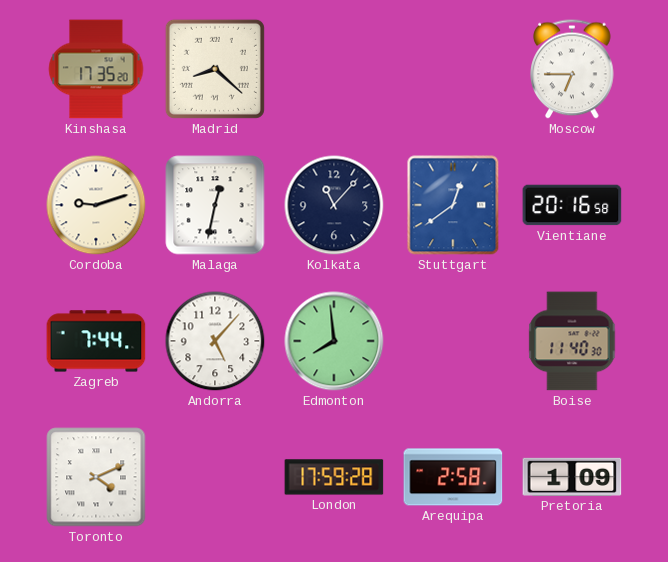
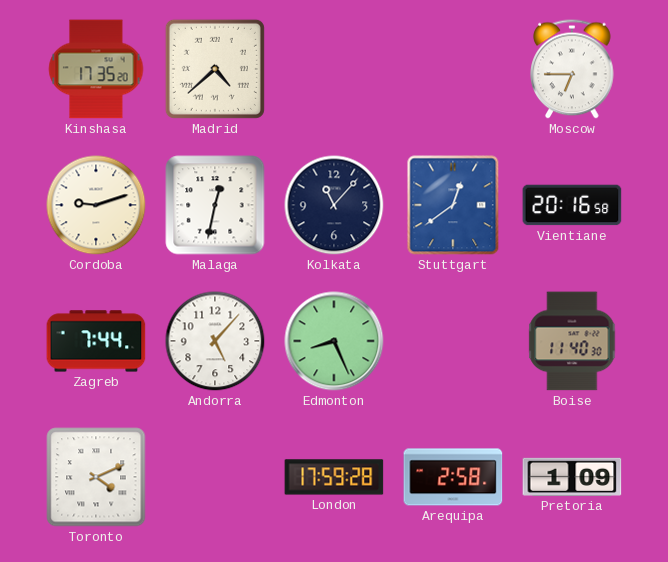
Madrid: 8:22 -> 4:38
Edmonton: 7:59 -> 8:26
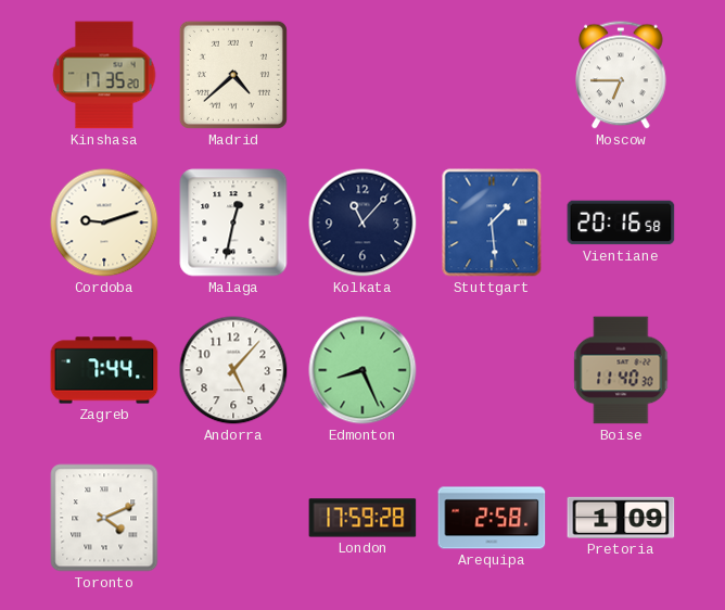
Stuttgart: 12:39 -> 1:29
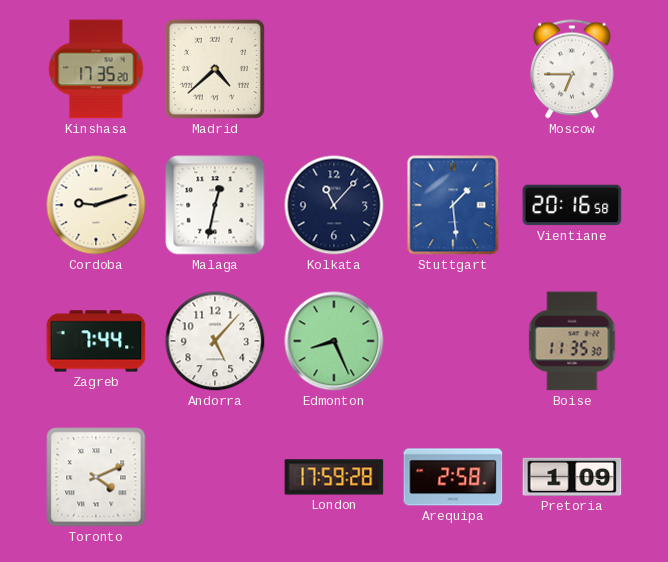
Boise: 11:40 -> 11:35
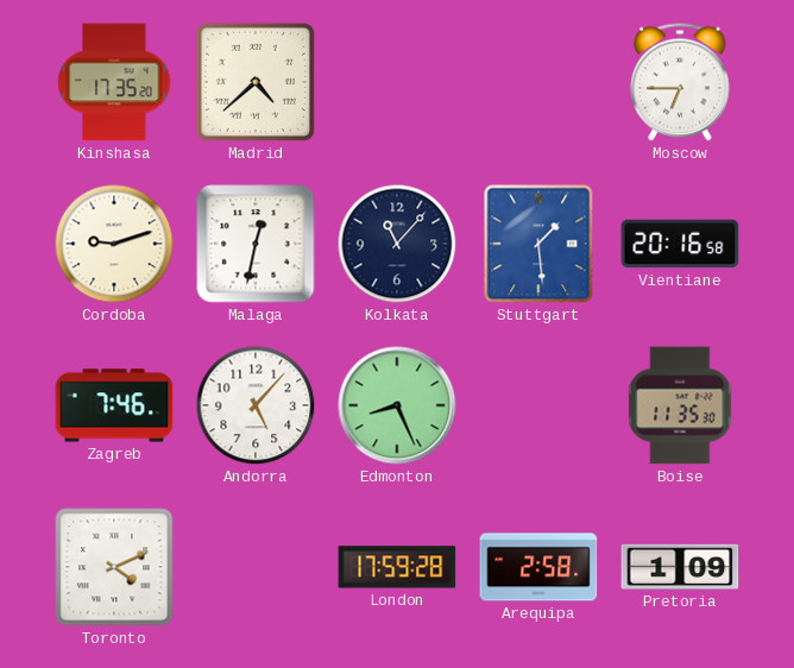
Zagreb: 7:44 -> 7:46
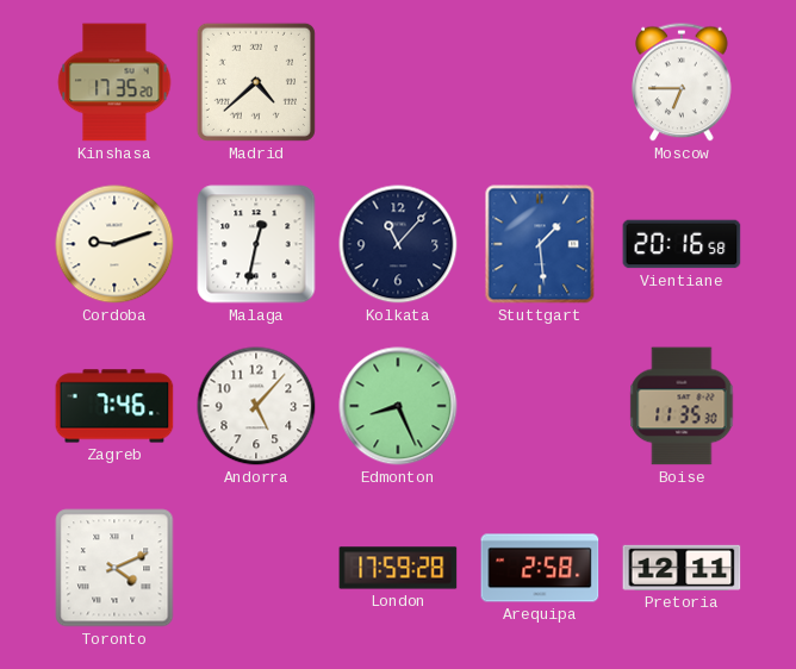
Pretoria: 1:09 -> 12:11
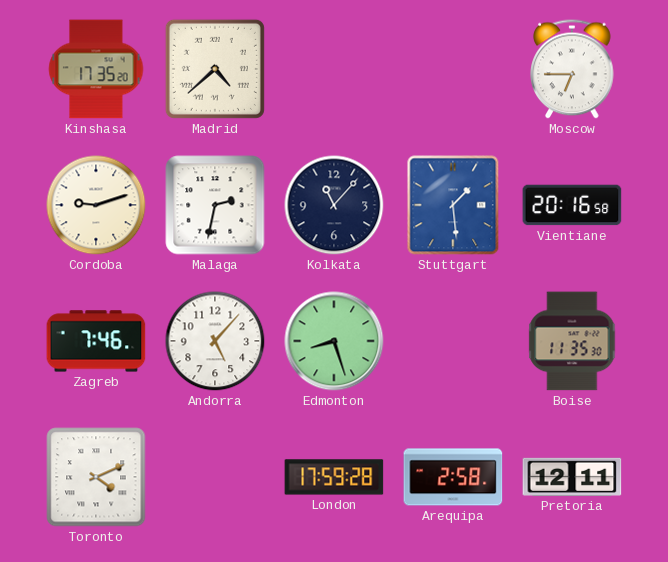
Malaga: 12:32 -> 2:32
Edmonton: 8:26 -> 8:27
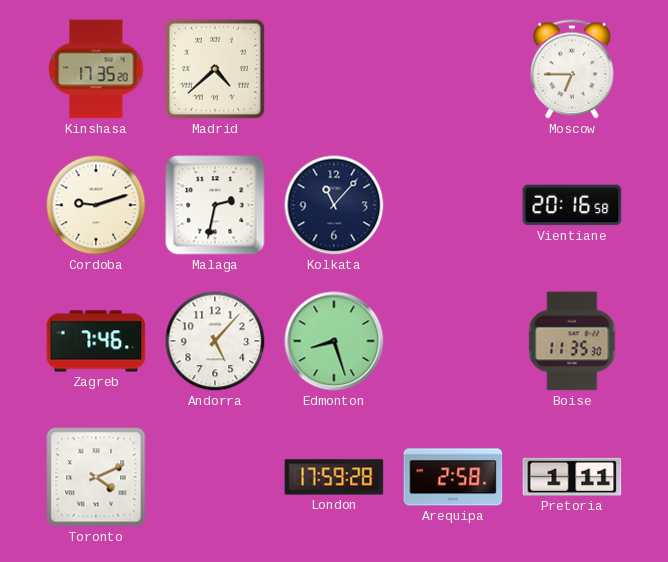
Stuttgart: 1:29 -> none
Pretoria: 12:11 -> 1:11
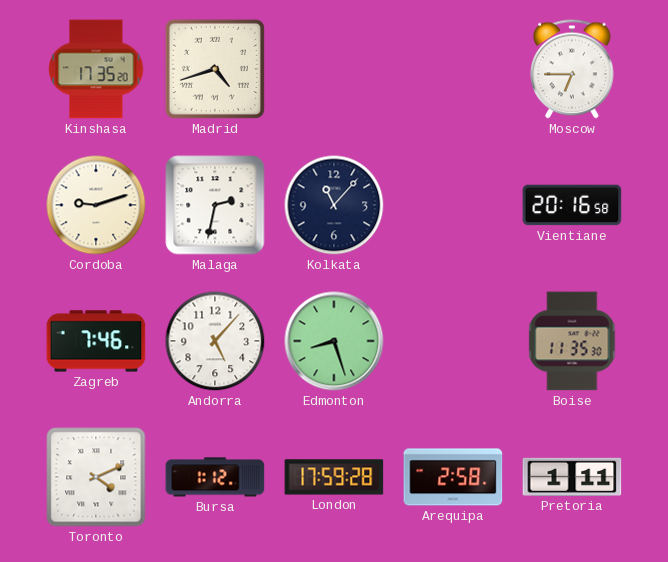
Madrid: 4:38 -> 4:42
Bursa: none -> 1:12
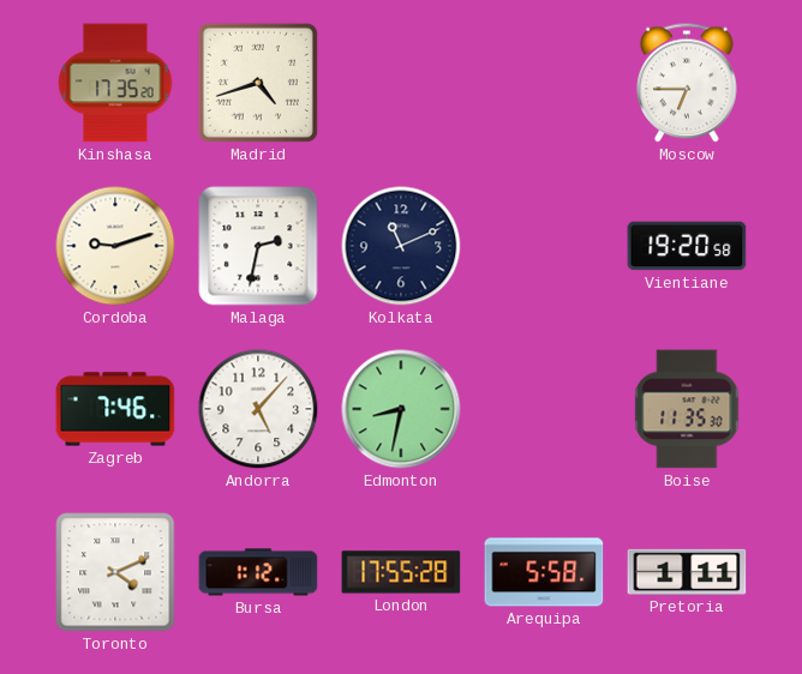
Kolkata: 11:07 -> 11:11
Vientiane: 20:16 -> 19:20
Edmonton: 8:27 -> 8:32
London: 17:59 -> 17:55
Arequipa: 2:58 -> 5:58
